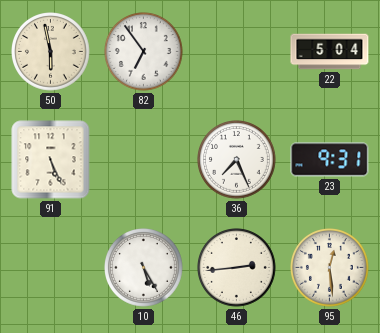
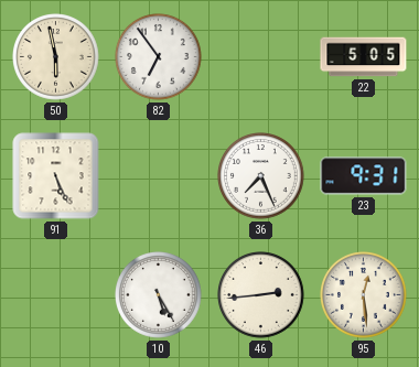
22: 5:04 -> 5:05
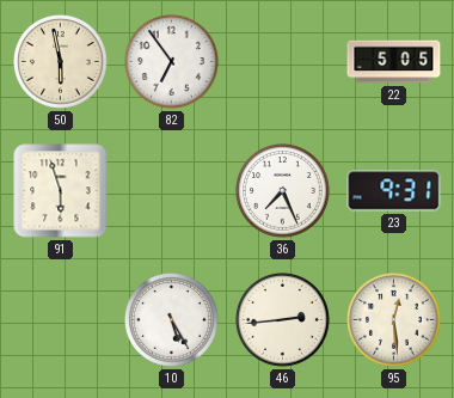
91: 5:26 -> 5:57
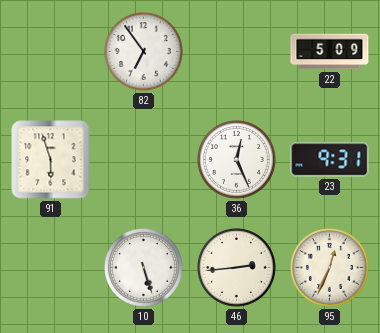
50: 5:58 -> none
22: 5:05 -> 5:09
36: 7:26 -> 12:26
10: 5:25 -> 5:27
95: 12:29 -> 12:34
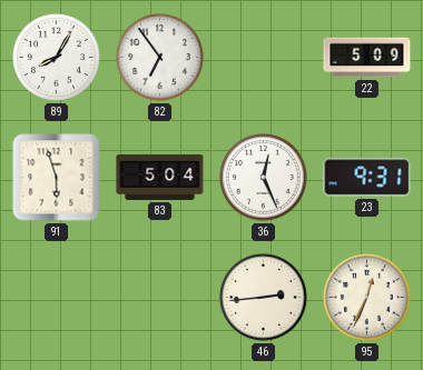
89: none -> 8:05
83: none -> 5:04
10: 5:27 -> none
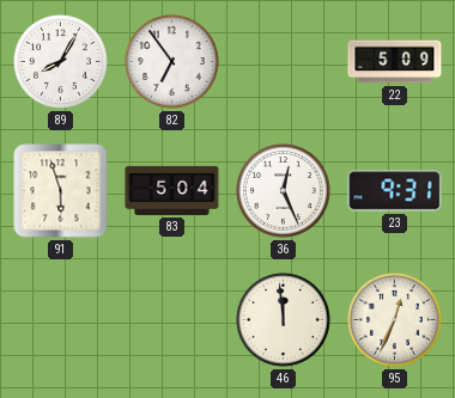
46: 2:44 -> 11:59
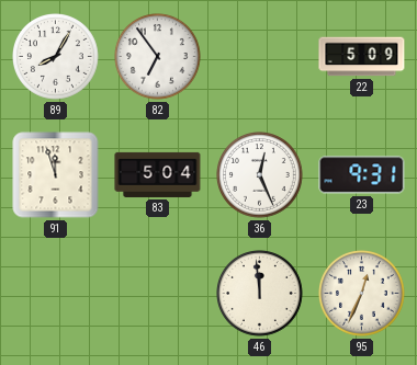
91: 5:57 -> 11:57
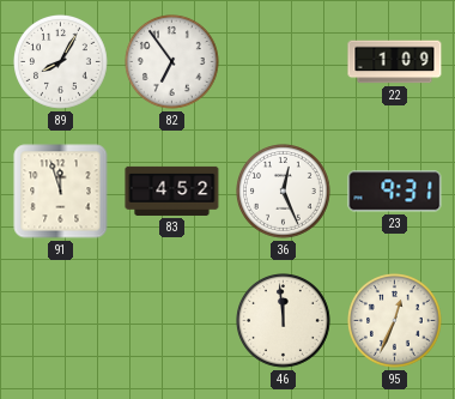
22: 5:09 -> 1:09
83: 5:04 -> 4:52
